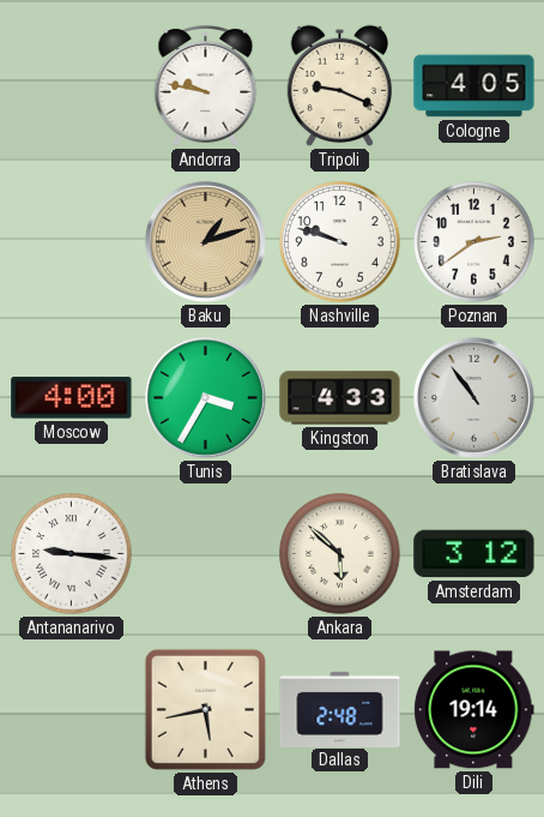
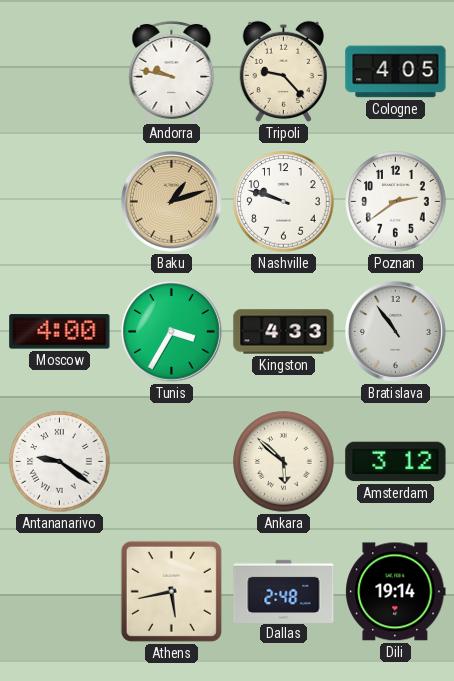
Tripoli: 9:19 -> 9:23
Antananarivo: 9:16 -> 9:21
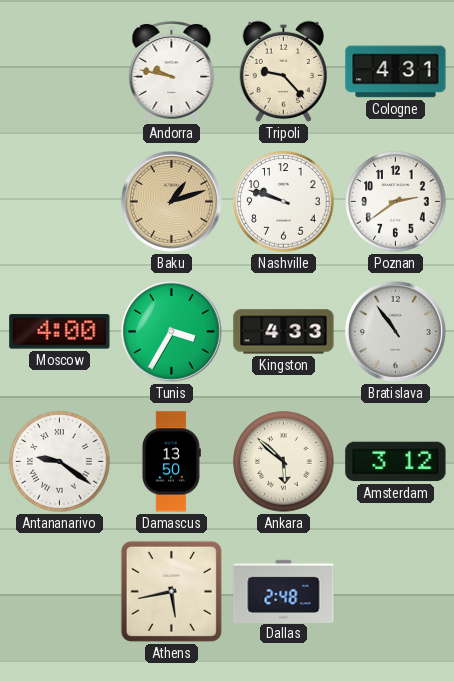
Cologne: 4:05 -> 4:31
Damascus: none -> 13:50
Dili: 19:14 -> none
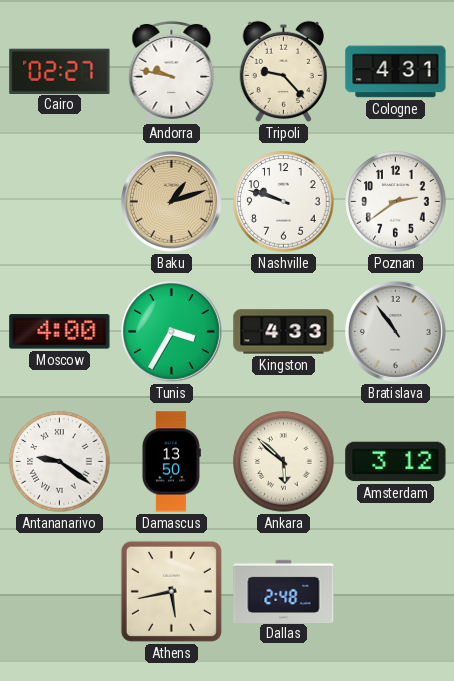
Cairo: none -> 02:27
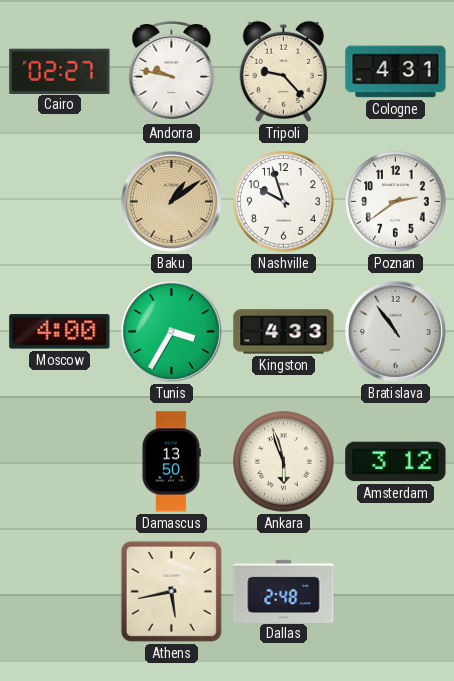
Baku: 1:12 -> 1:09
Nashville: 9:48 -> 9:57
Antananarivo: 9:21 -> none
Ankara: 5:52 -> 5:57
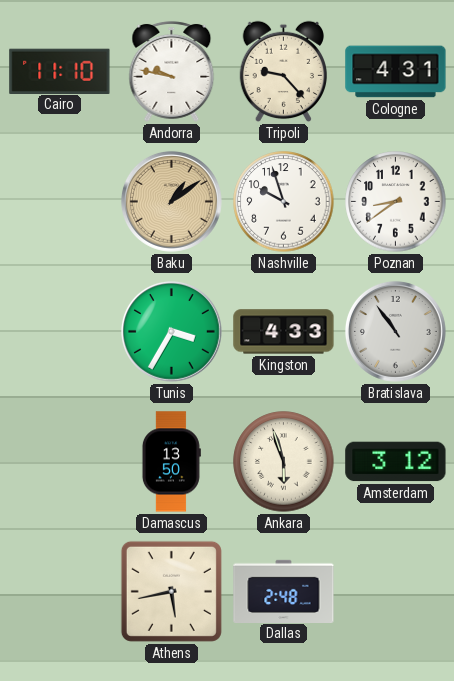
Cairo: 02:27 -> 11:10
Poznan: 2:39 -> 8:39
Moscow: 4:00 -> none
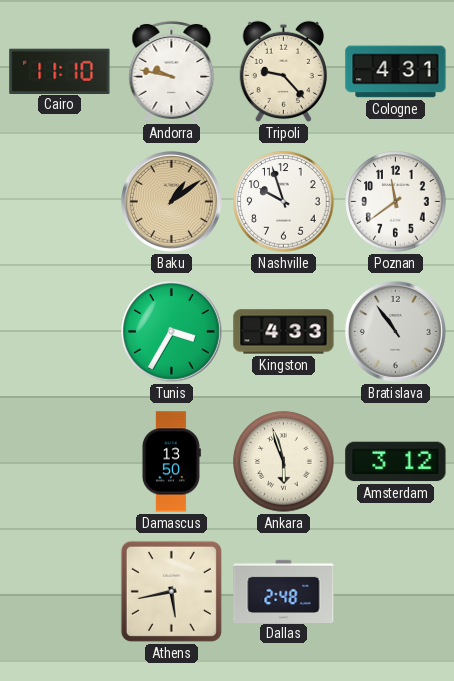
Poznan: 8:39 -> 11:39
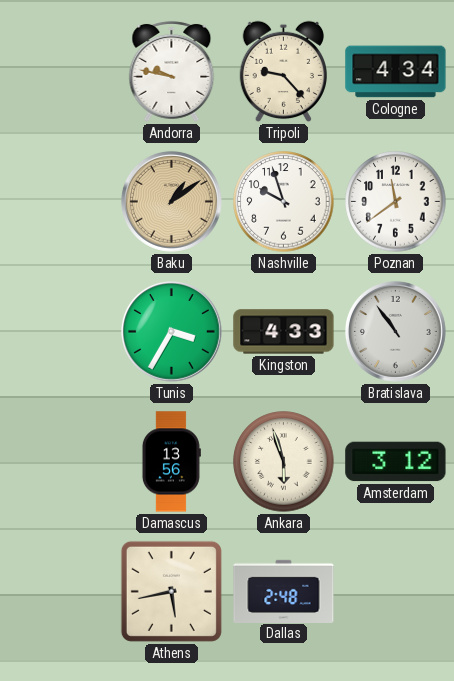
Cairo: 11:10 -> none
Cologne: 4:31 -> 4:34
Damascus: 13:50 -> 13:56
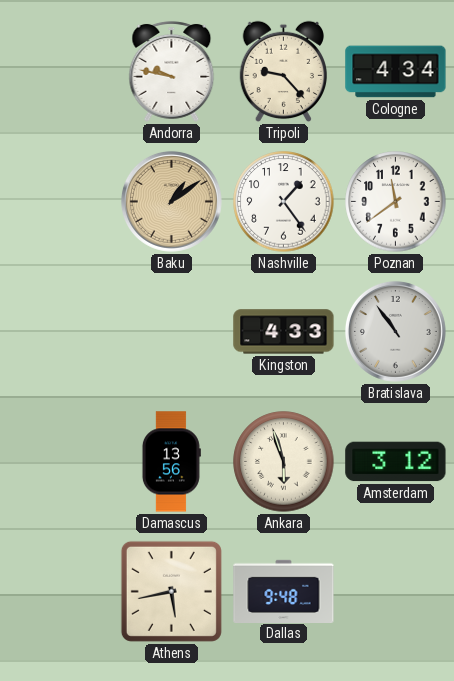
Nashville: 9:57 -> 1:24
Tunis: 3:35 -> none
Dallas: 2:48 -> 9:48
